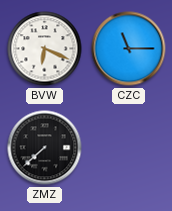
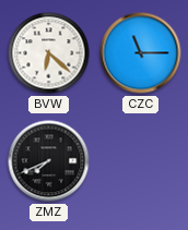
BVW: 6:19 -> 6:22
ZMZ: 7:38 -> 7:41
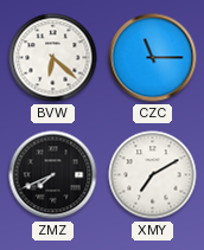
XMY: none -> 7:10
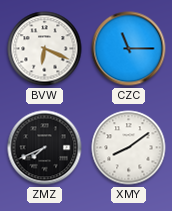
BVW: 6:22 -> 6:19
XMY: 7:10 -> 8:09
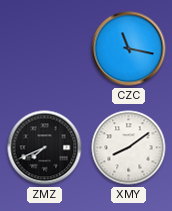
BVW: 6:19 -> none
CZC: 11:15 -> 11:17
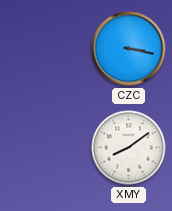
CZC: 11:17 -> 3:17
ZMZ: 7:41 -> none
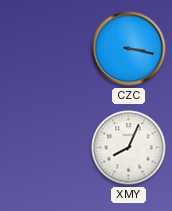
XMY: 8:09 -> 8:04
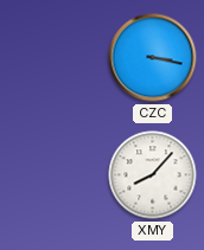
XMY: 8:04 -> 8:07
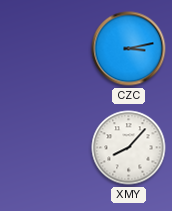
CZC: 3:17 -> 3:13
